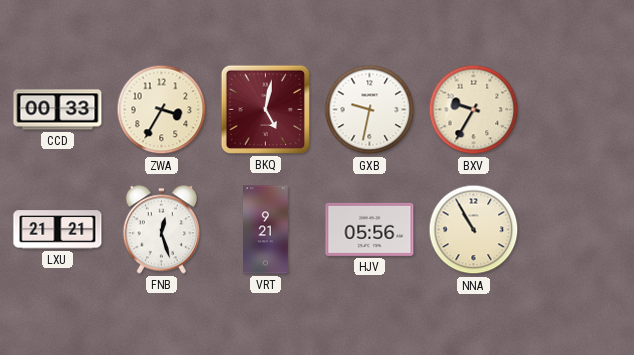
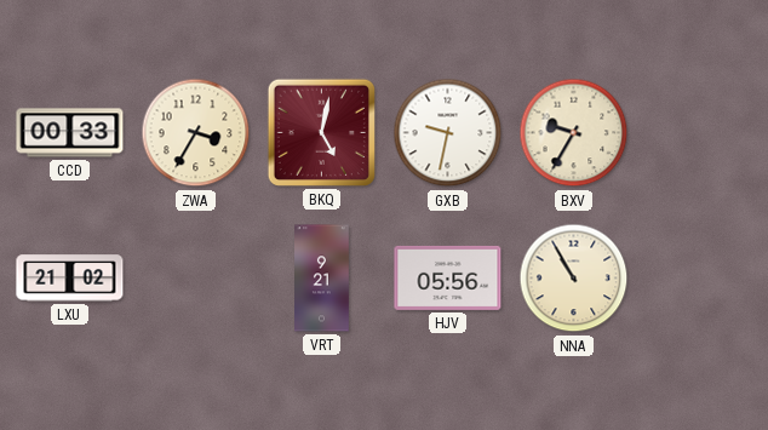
LXU: 21:21 -> 21:02
FNB: 12:27 -> none
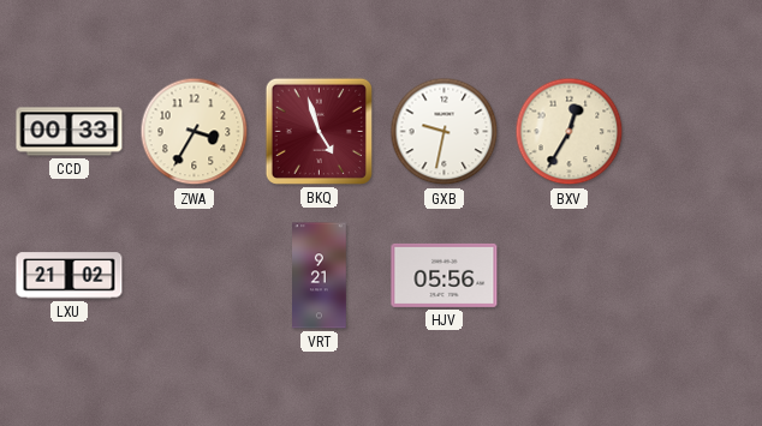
BKQ: 5:02 -> 4:57
BXV: 9:35 -> 12:35
NNA: 10:55 -> none
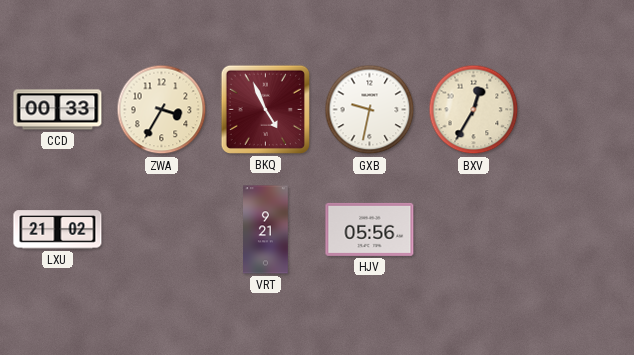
BKQ: 4:57 -> 4:56
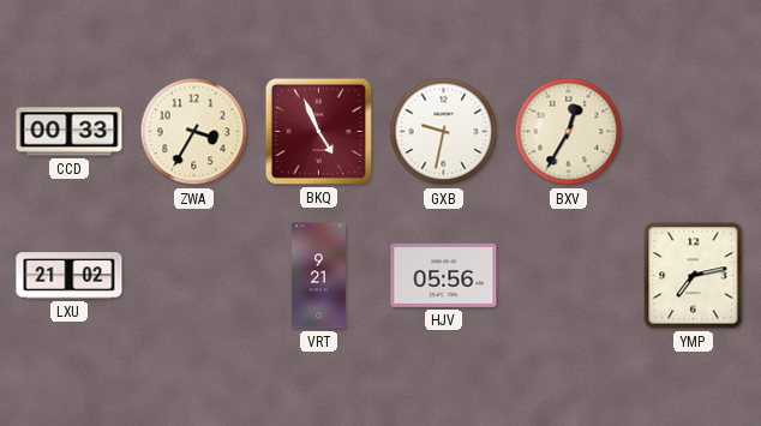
YMP: none -> 7:13
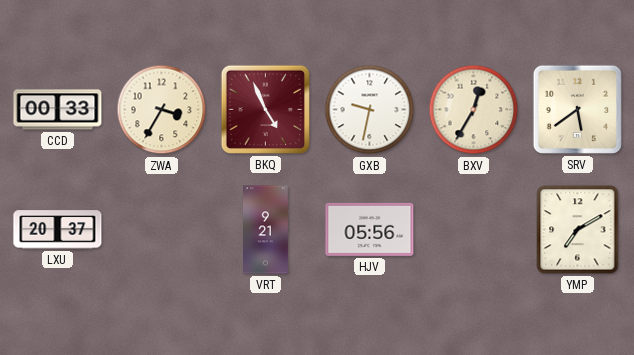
SRV: none -> 5:39
LXU: 21:02 -> 20:37
YMP: 7:13 -> 7:10
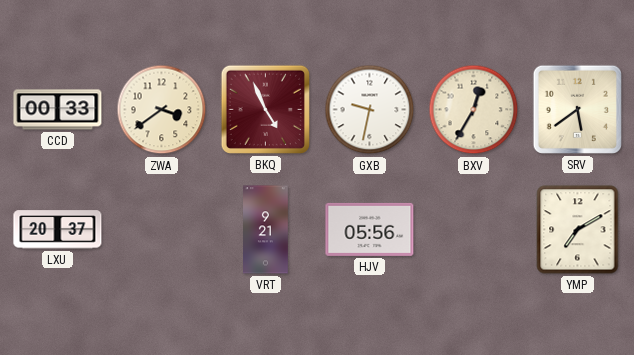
ZWA: 3:35 -> 3:39
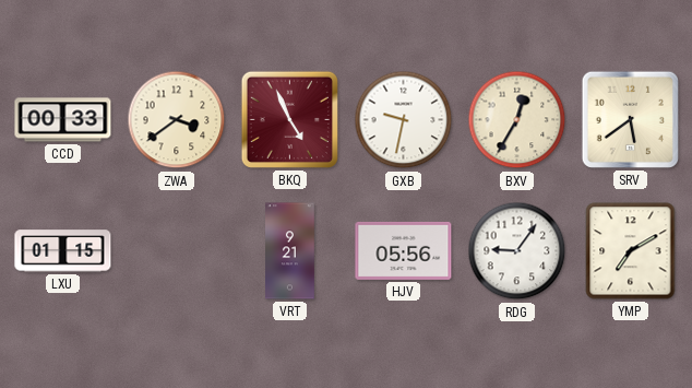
LXU: 20:37 -> 01:15
RDG: none -> 9:06
